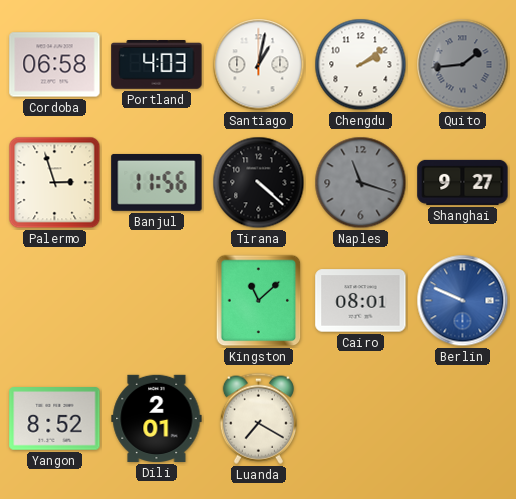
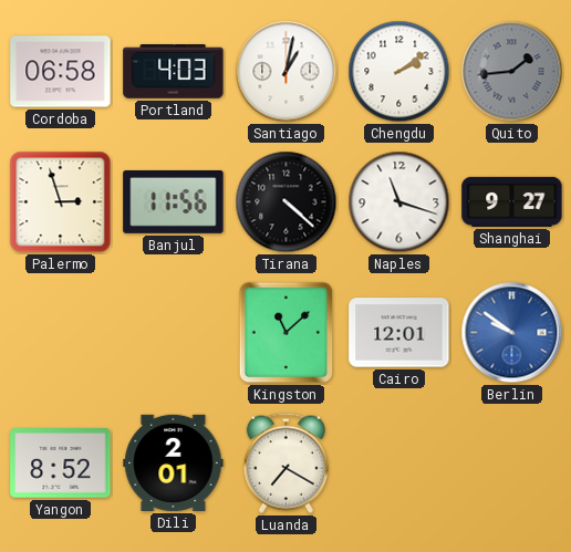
Naples dial: grey -> white
Cairo: 08:01 -> 12:01
Berlin: 9:49 -> 9:51
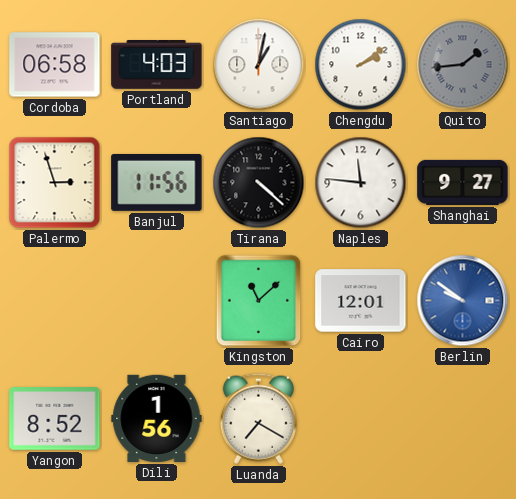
Naples: 11:18 -> 11:46
Dili: 2:01 -> 1:56
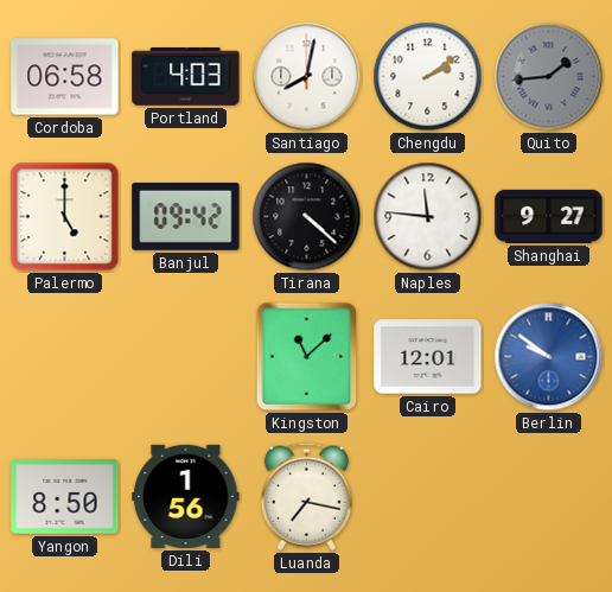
Santiago: 1:02 -> 8:02
Palermo: 2:57 -> 5:00
Banjul: 11:56 -> 09:42
Yangon: 8:52 -> 8:50
Luanda: 7:20 -> 7:17
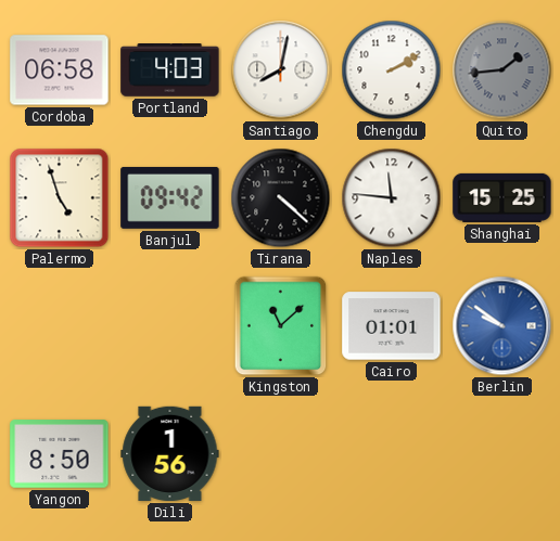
Chengdu: 2:09 -> 2:10
Palermo: 5:00 -> 4:57
Shanghai: 9:27 -> 15:25
Cairo: 12:01 -> 01:01
Luanda: 7:17 -> none
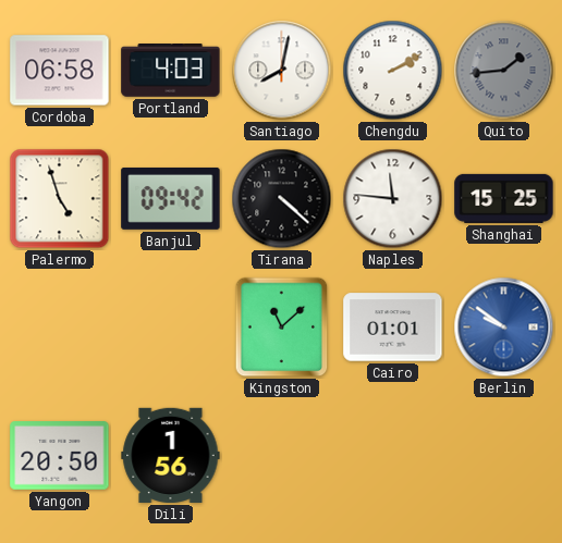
Yangon: 8:50 -> 20:50
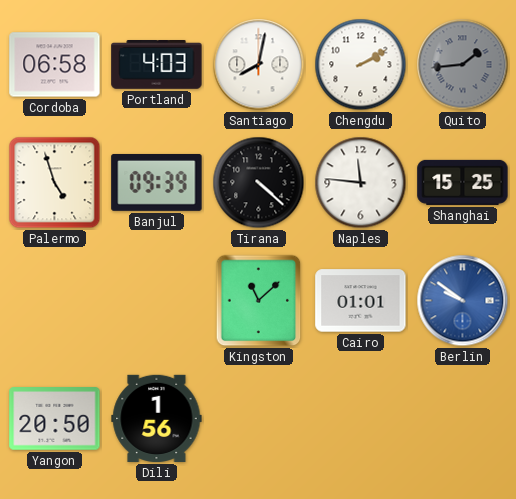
Banjul: 09:42 -> 09:39
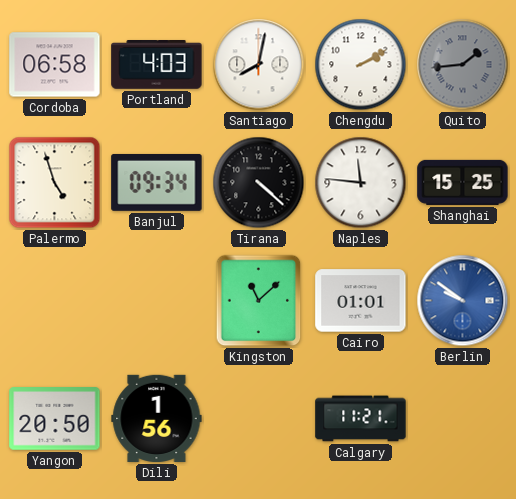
Banjul: 09:39 -> 09:34
Calgary: none -> 11:21
